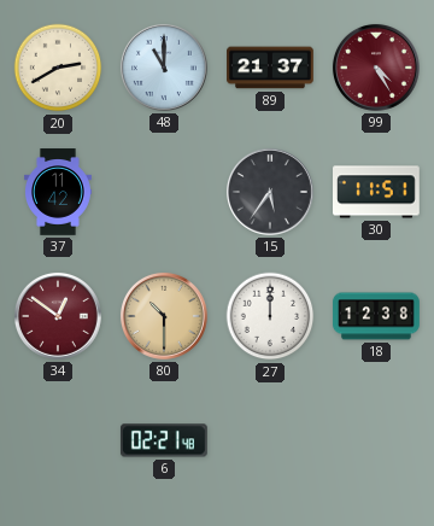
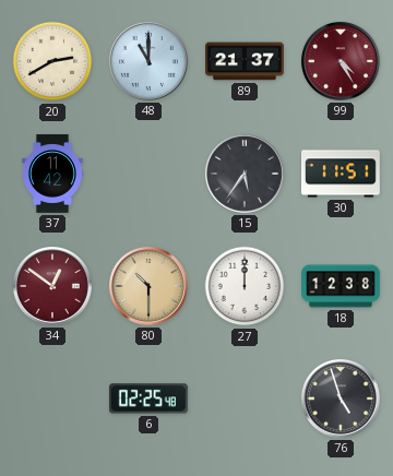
6: 02:21 -> 02:25
76: none -> 4:57
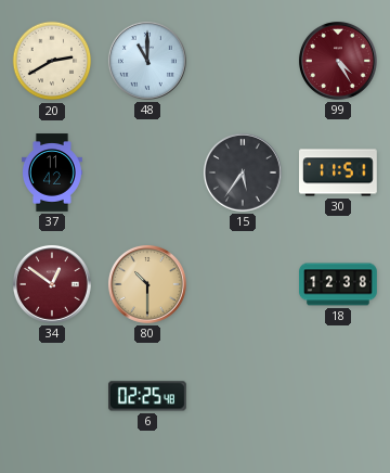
89: 21:37 -> none
27: 12:00 -> none
76: 4:57 -> none
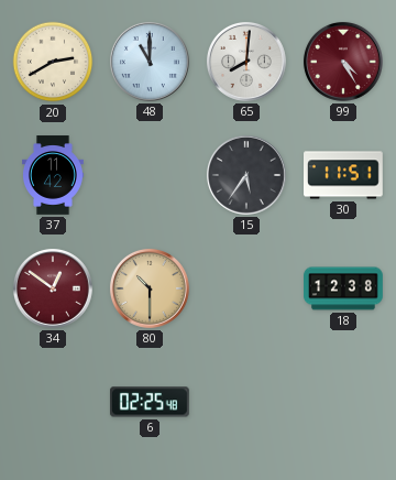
65: none -> 8:01
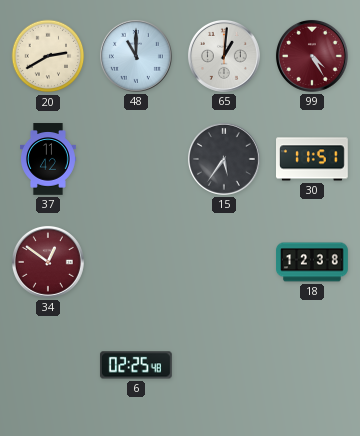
65: 8:01 -> 1:01
80: 10:30 -> none
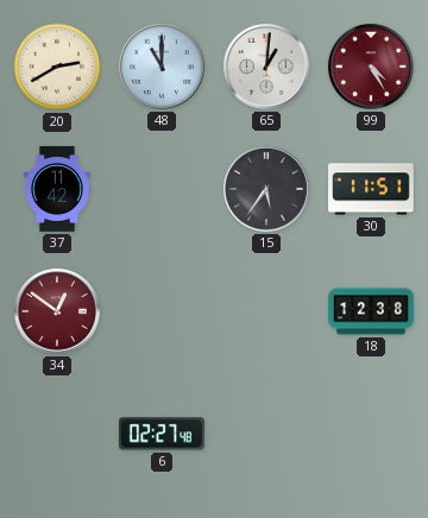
6: 02:25 -> 02:27
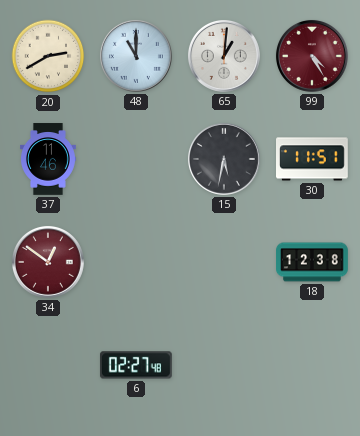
37: 11:42 -> 11:46
15: 5:36 -> 5:32
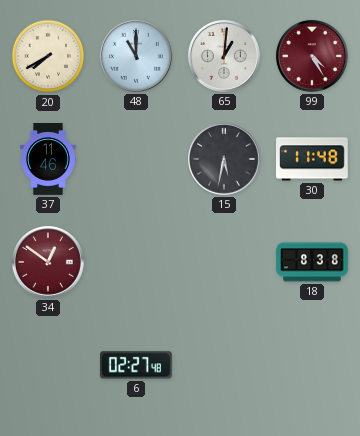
20: 2:40 -> 7:40
30: 11:51 -> 11:48
18: 12:38 -> 8:38
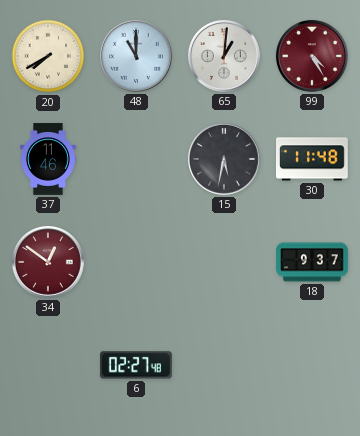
18: 8:38 -> 9:37
